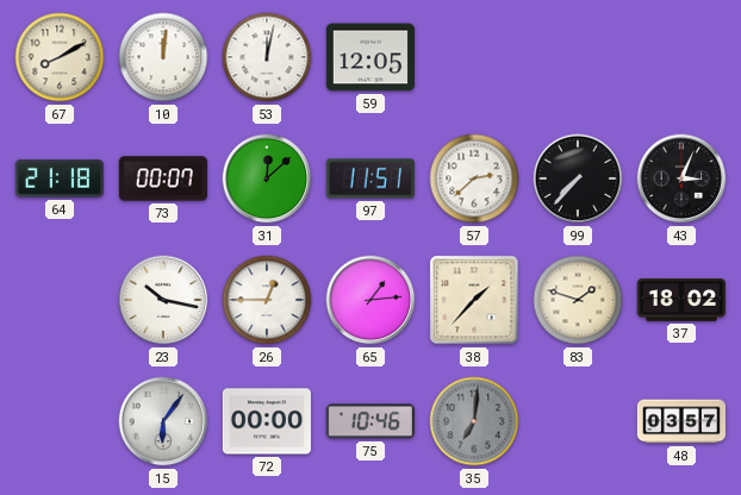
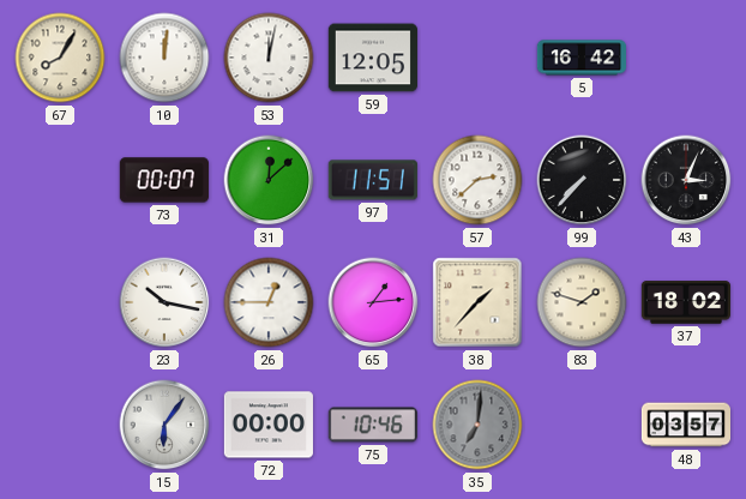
67: 8:10 -> 8:05
5: none -> 16:42
64: 21:18 -> none
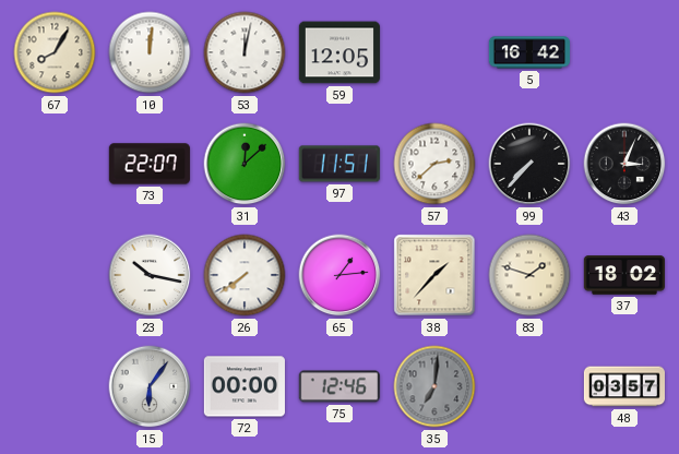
73: 00:07 -> 22:07
26: 12:45 -> 7:39
75: 10:46 -> 12:46
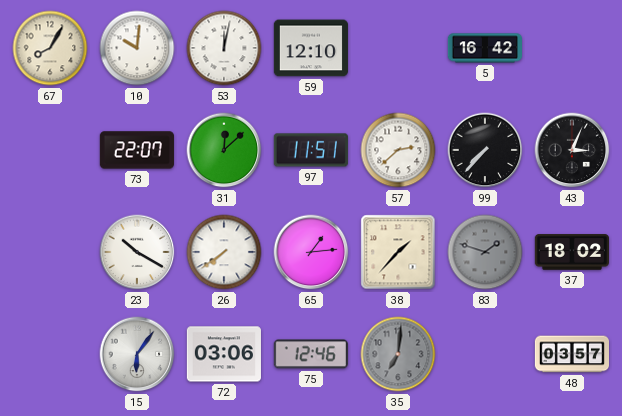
10: 12:01 -> 10:01
59: 12:05 -> 12:10
23: 10:17 -> 10:20
83 dial: cream -> grey
72: 00:00 -> 03:06
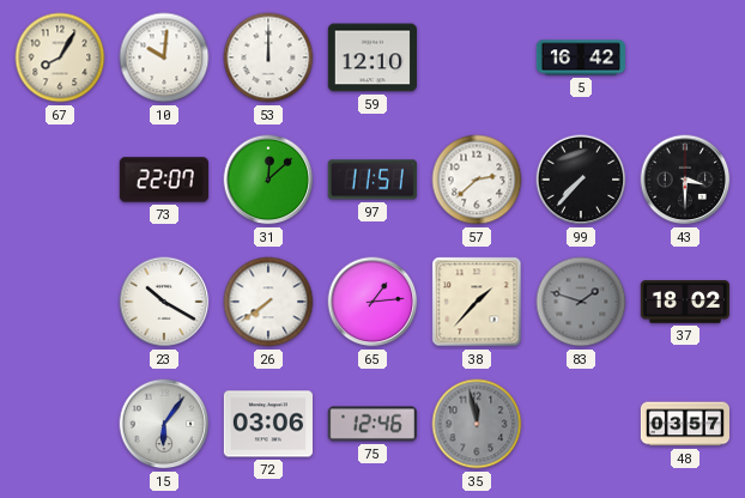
53: 12:02 -> 12:00
43: 3:04 -> 3:30
35: 7:01 -> 11:58
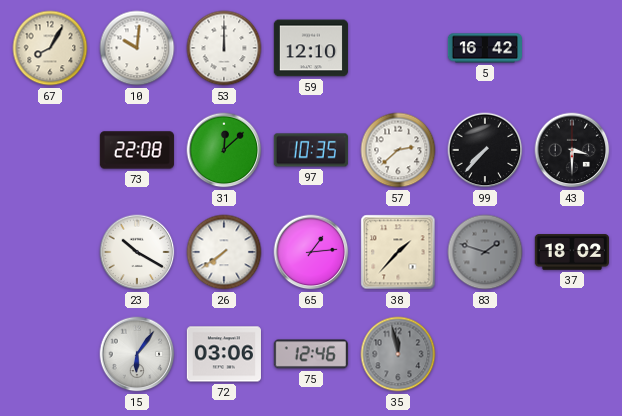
73: 22:07 -> 22:08
97: 11:51 -> 10:35
48: 03:57 -> none
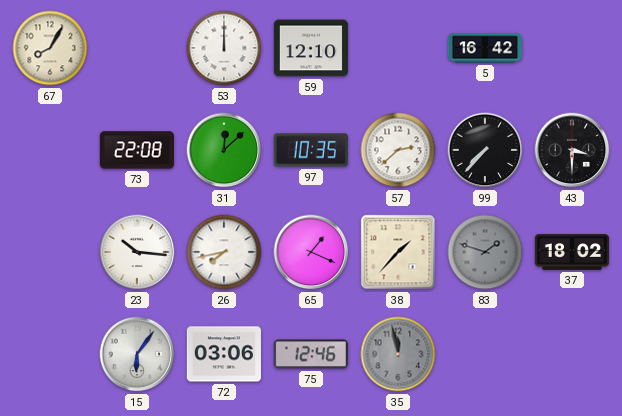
10: 10:01 -> none
23: 10:20 -> 10:16
26: 7:39 -> 7:43
65: 1:14 -> 1:19
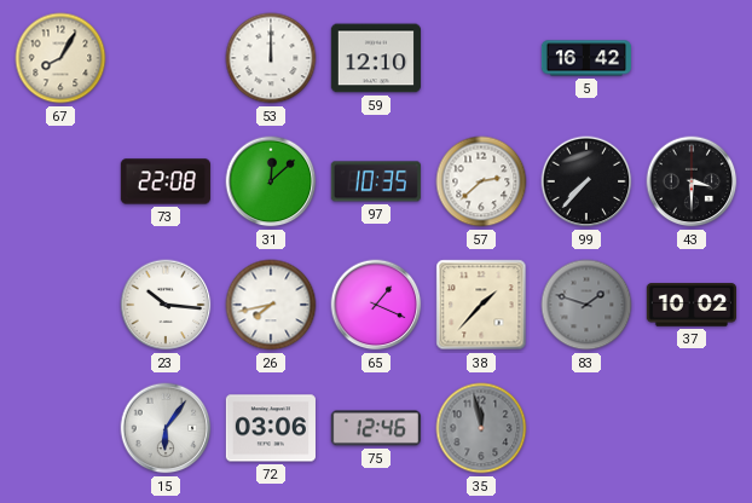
37: 18:02 -> 10:02
